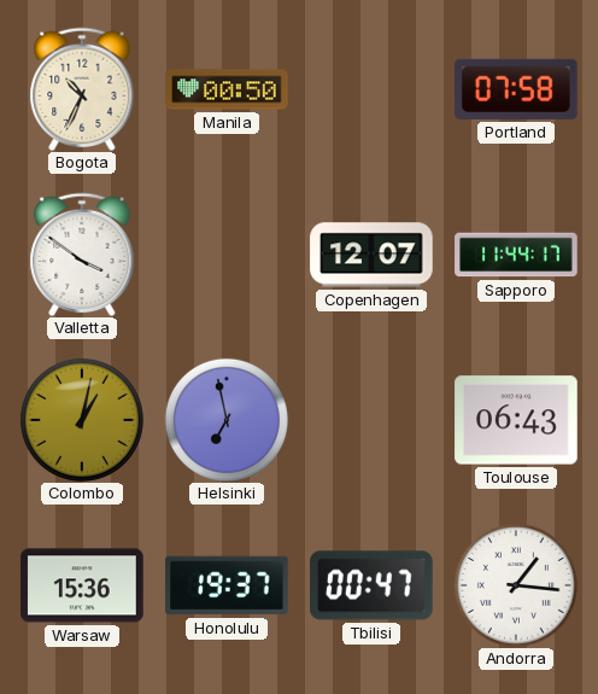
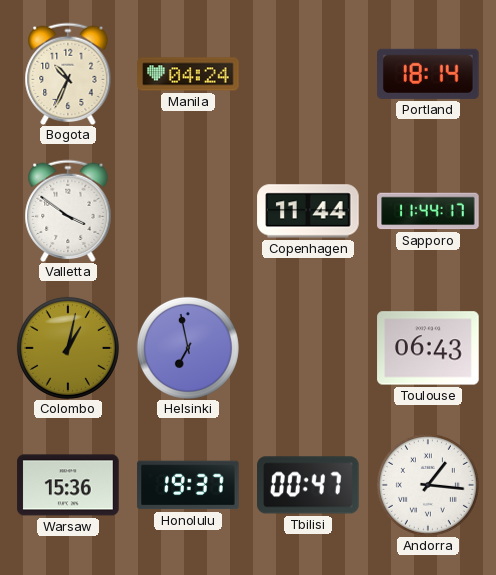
Manila: 00:50 -> 04:24
Portland: 07:58 -> 18:14
Copenhagen: 12:07 -> 11:44
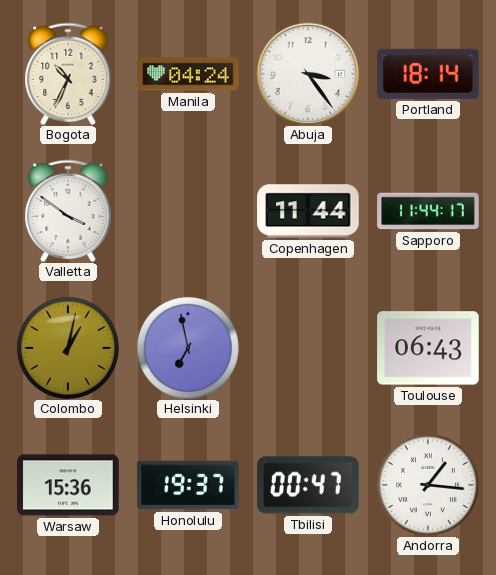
Abuja: none -> 3:24
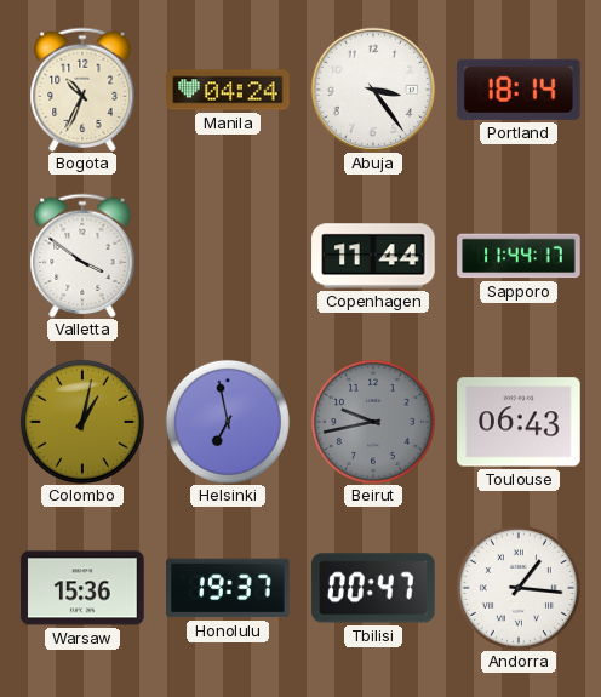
Beirut: none -> 9:43
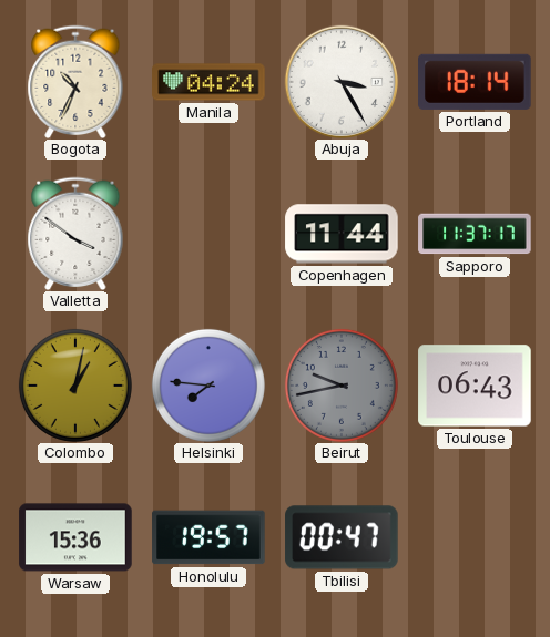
Abuja: 3:24 -> 3:25
Sapporo: 11:44 -> 11:37
Helsinki: 6:58 -> 7:46
Honolulu: 19:37 -> 19:57
Andorra: 1:16 -> none
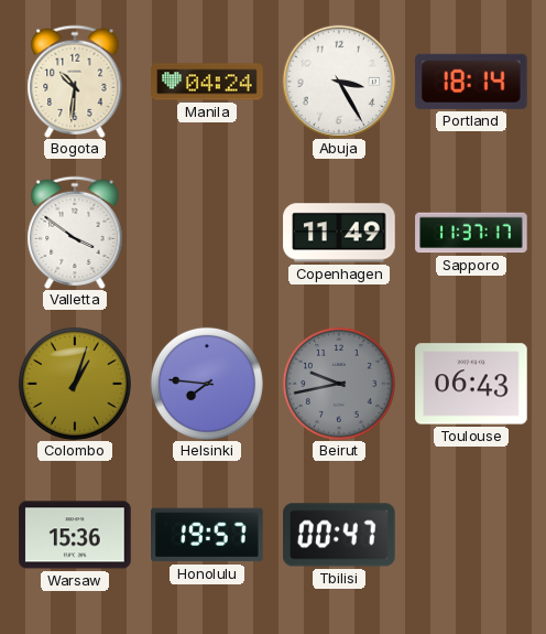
Bogota: 10:34 -> 10:31
Copenhagen: 11:44 -> 11:49
Colombo: 1:02 -> 1:03
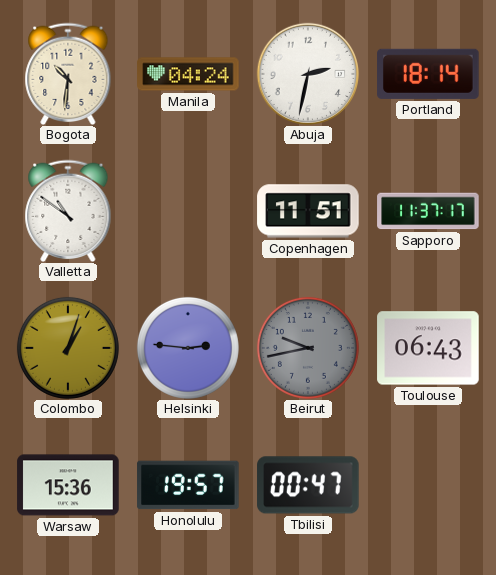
Abuja: 3:25 -> 2:32
Valletta: 3:51 -> 10:51
Copenhagen: 11:49 -> 11:51
Helsinki: 7:46 -> 2:46
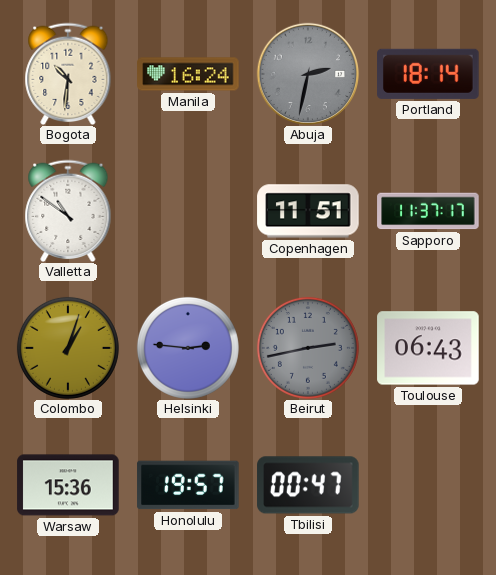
Manila: 04:24 -> 16:24
Abuja dial: white -> grey
Beirut: 9:43 -> 2:43
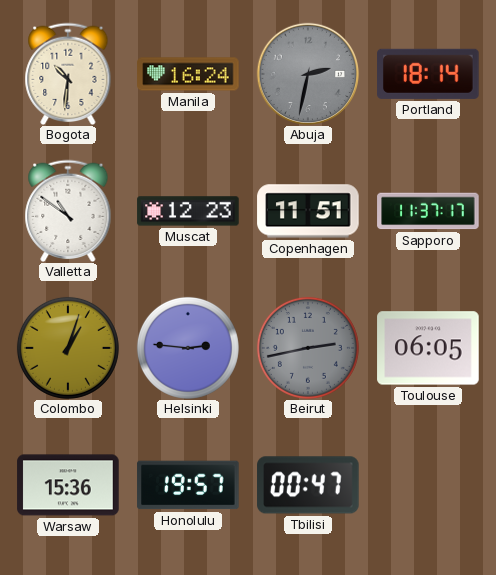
Muscat: none -> 12:23
Toulouse: 06:43 -> 06:05
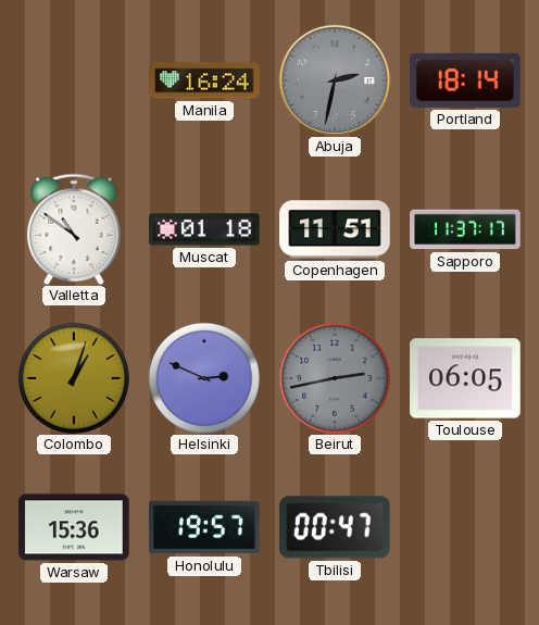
Bogota: 10:31 -> none
Muscat: 12:23 -> 01:18
Helsinki: 2:46 -> 2:49
